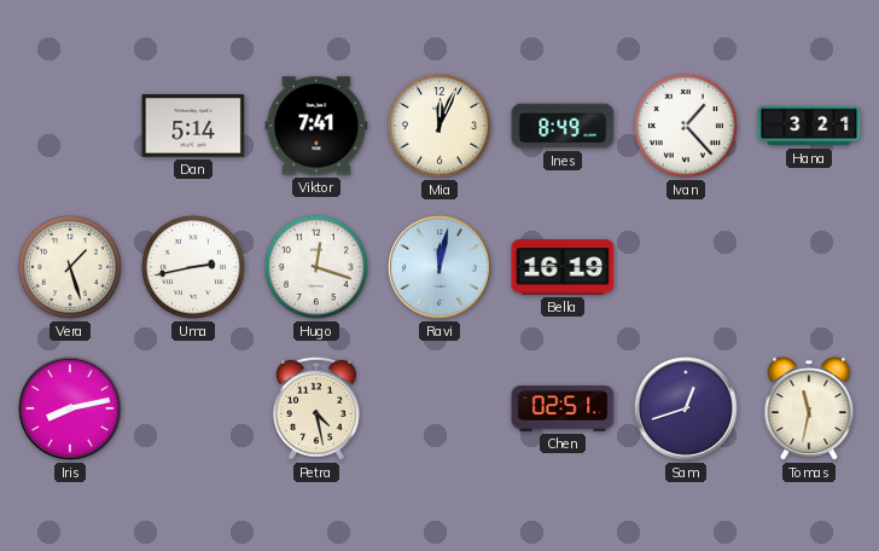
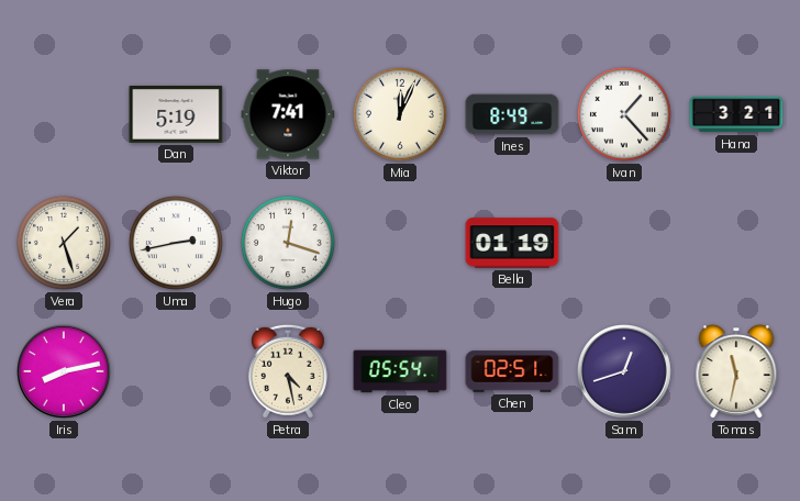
Dan: 5:14 -> 5:19
Ravi: 12:02 -> none
Bella: 16:19 -> 01:19
Cleo: none -> 05:54
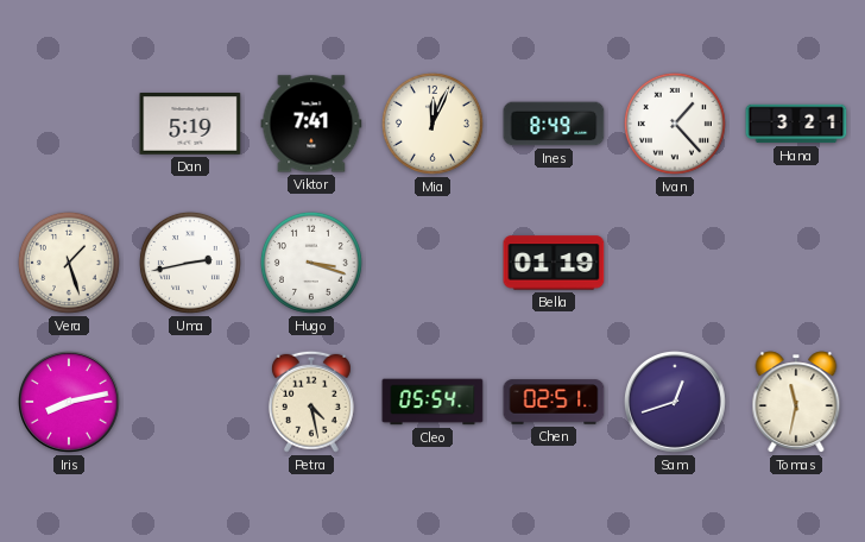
Hugo: 12:18 -> 3:18
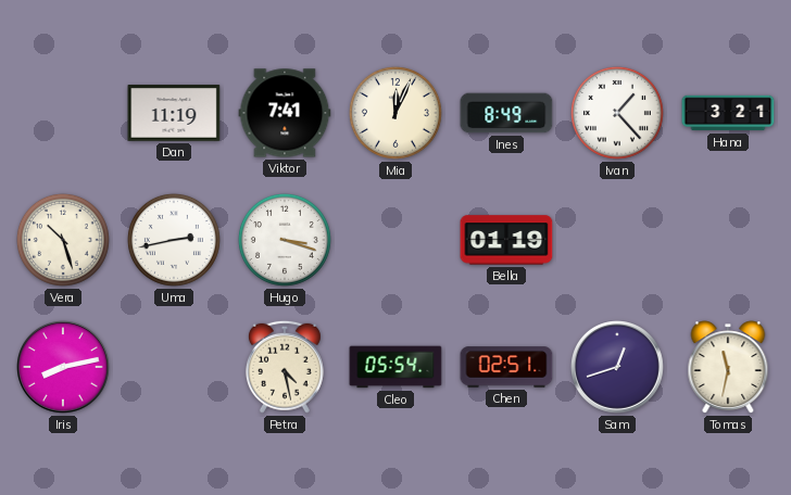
Dan: 5:19 -> 11:19
Vera: 1:27 -> 10:27
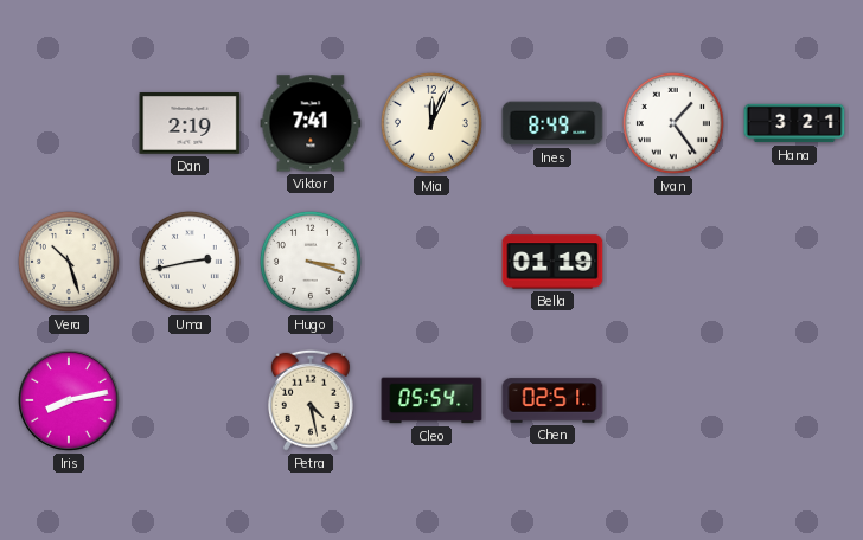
Dan: 11:19 -> 2:19
Ivan: 1:23 -> 1:24
Sam: 12:42 -> none
Tomas: 11:32 -> none
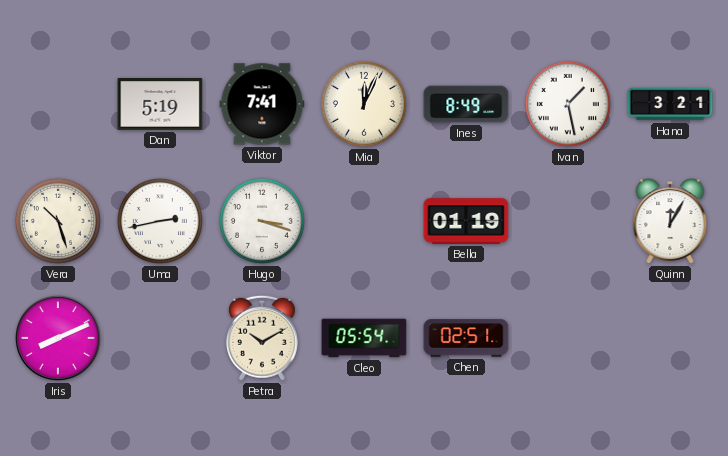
Dan: 2:19 -> 5:19
Ivan: 1:24 -> 1:28
Quinn: none -> 12:05
Iris: 8:13 -> 8:11
Petra: 4:28 -> 10:10
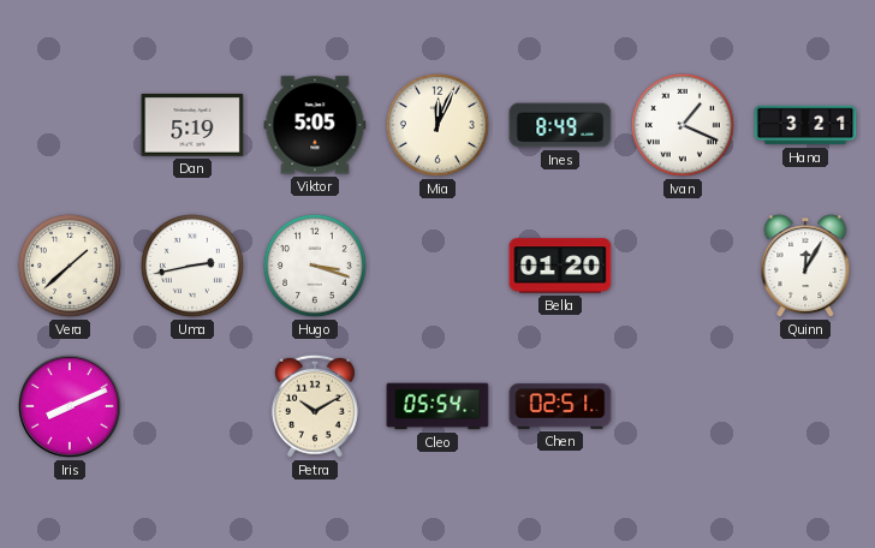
Viktor: 7:41 -> 5:05
Ivan: 1:28 -> 1:19
Vera: 10:27 -> 1:38
Bella: 01:19 -> 01:20
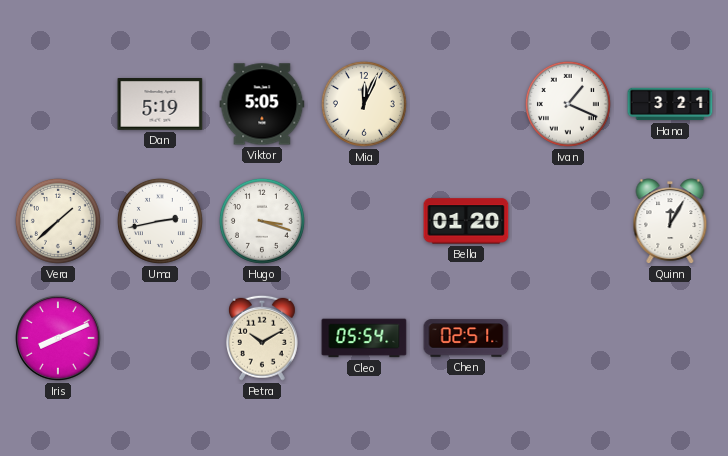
Ines: 8:49 -> none
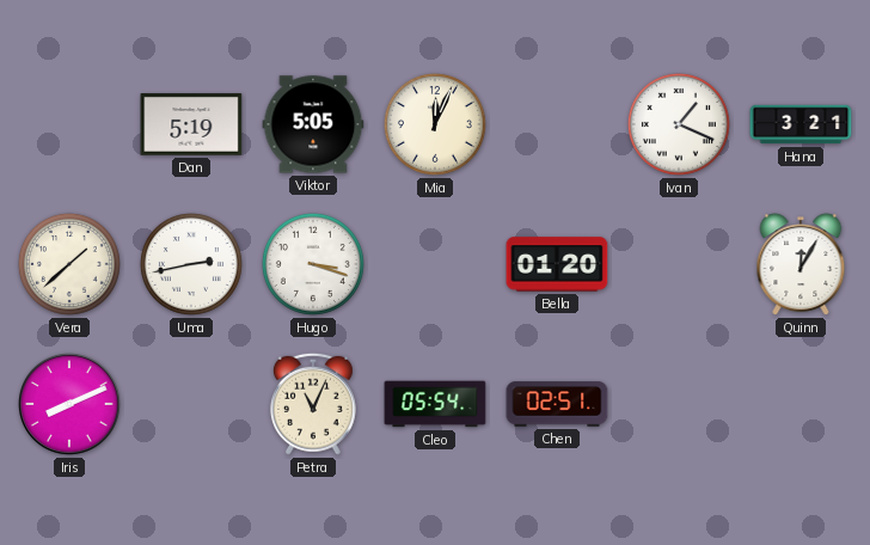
Petra: 10:10 -> 11:04
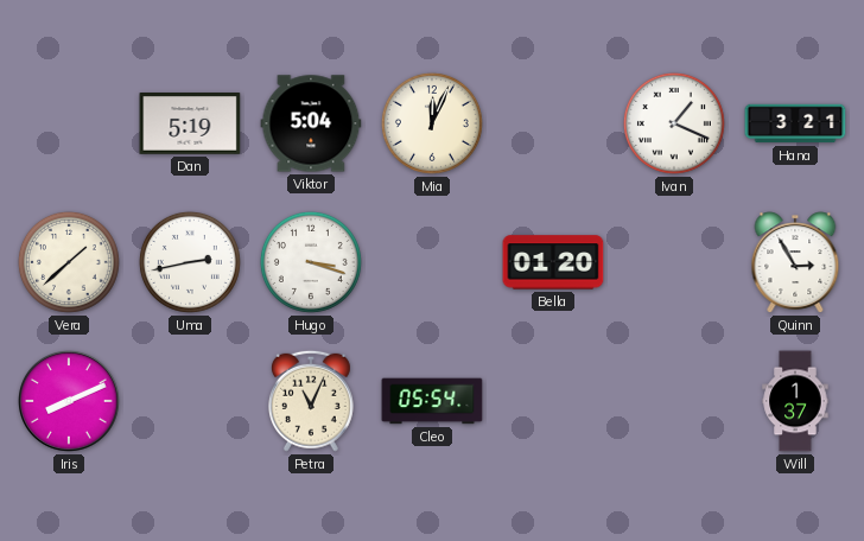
Viktor: 5:05 -> 5:04
Quinn: 12:05 -> 2:55
Chen: 02:51 -> none
Will: none -> 1:37
